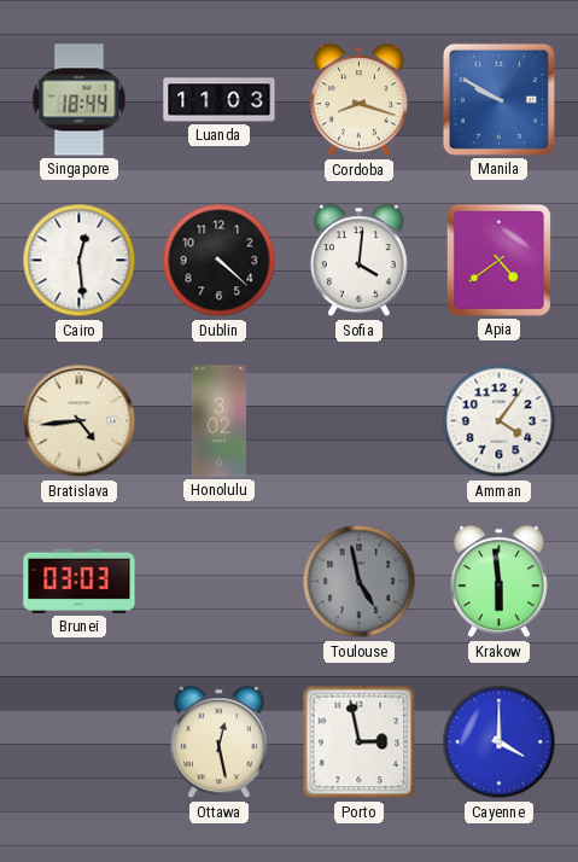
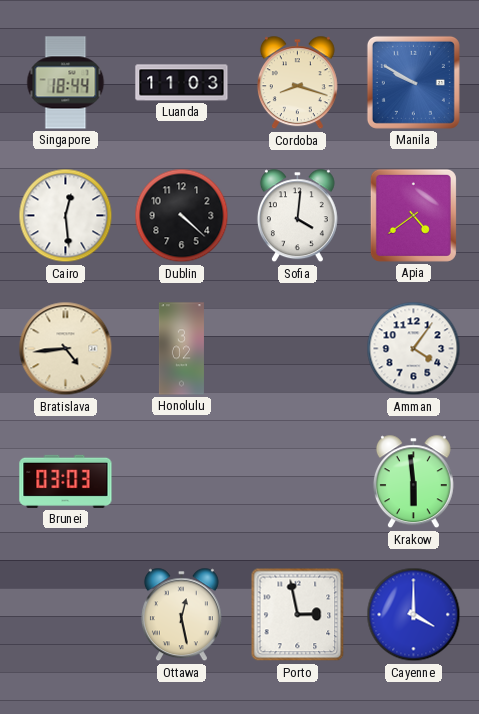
Toulouse: 4:58 -> none
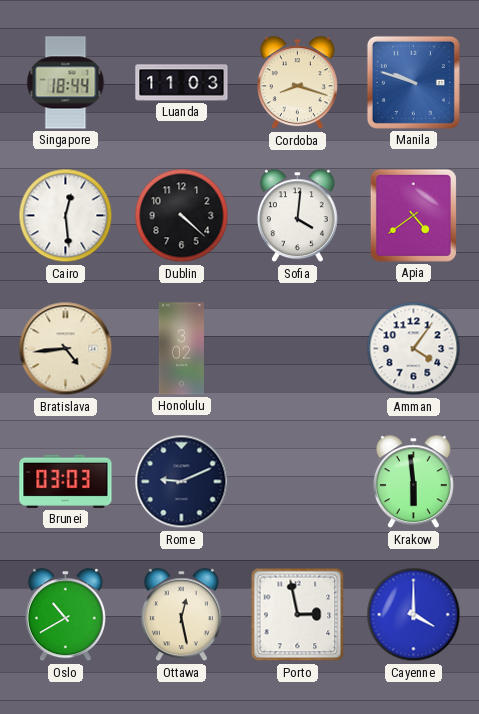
Manila: 9:50 -> 9:48
Rome: none -> 9:11
Oslo: none -> 10:40
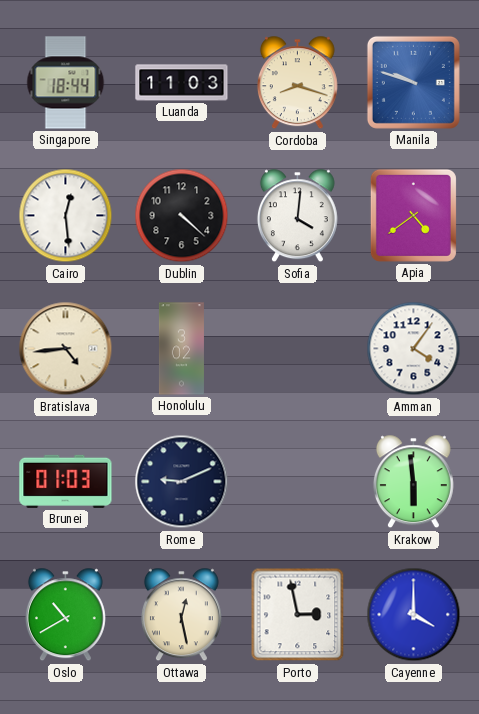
Brunei: 03:03 -> 01:03
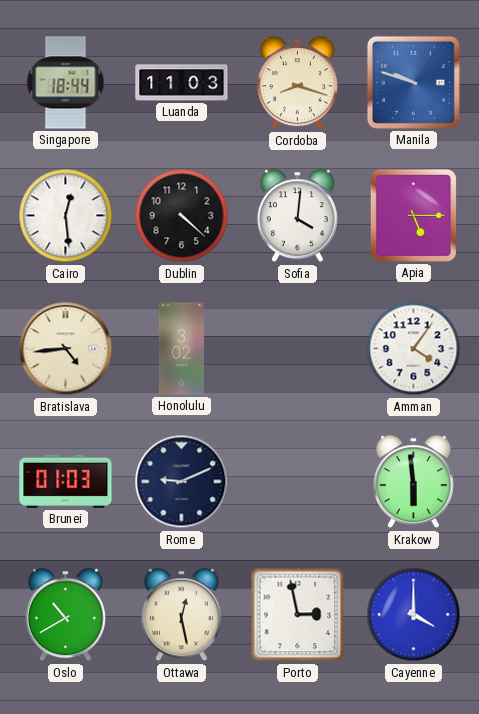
Apia: 4:39 -> 5:15
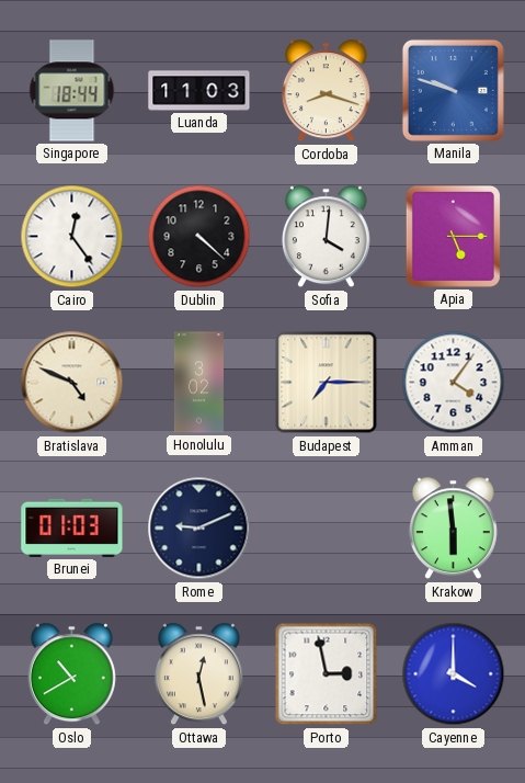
Cairo: 12:29 -> 12:24
Bratislava: 4:44 -> 4:49
Budapest: none -> 7:15
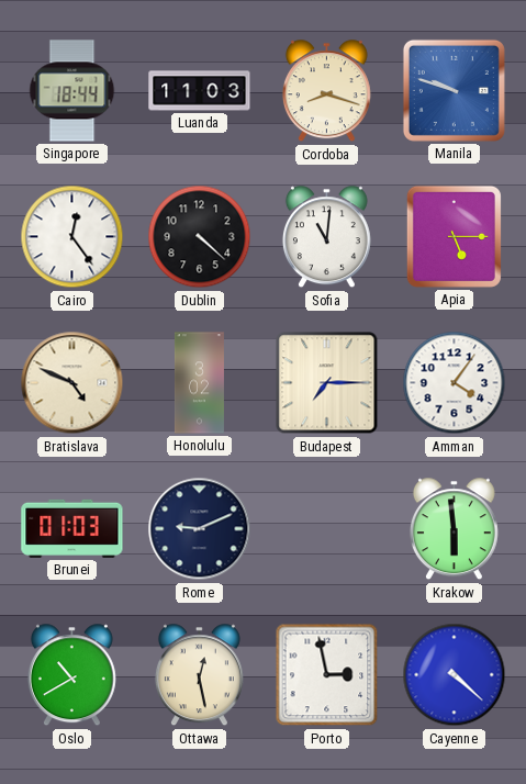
Sofia: 4:01 -> 11:01
Cayenne: 4:00 -> 4:22
